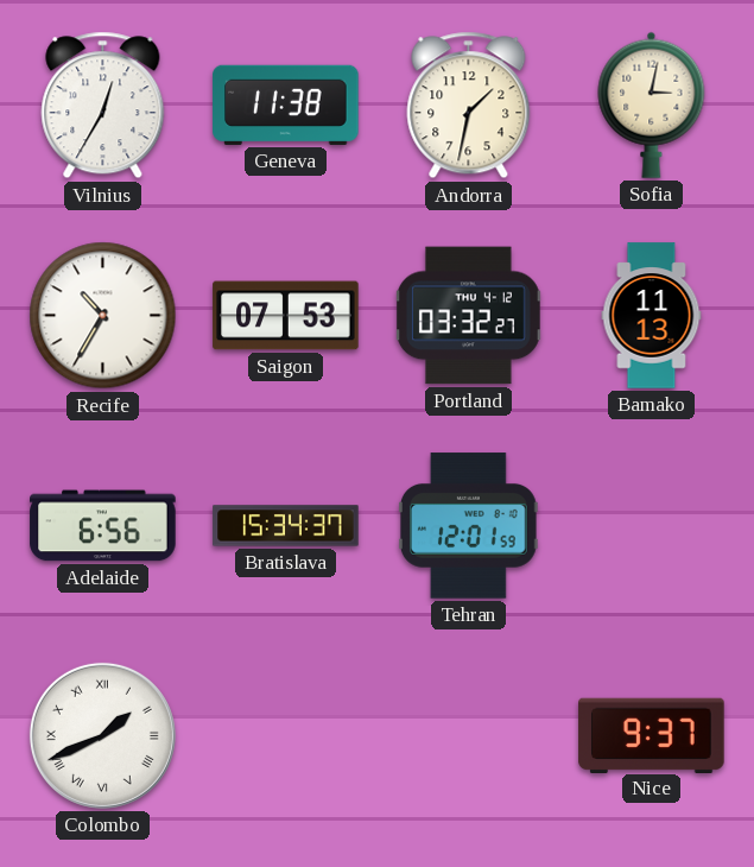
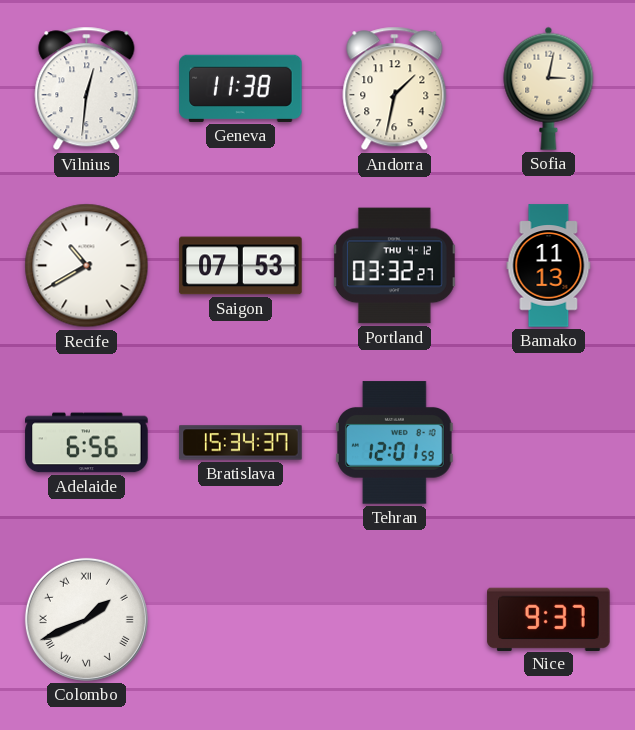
Vilnius: 12:35 -> 12:31
Recife: 10:35 -> 10:40
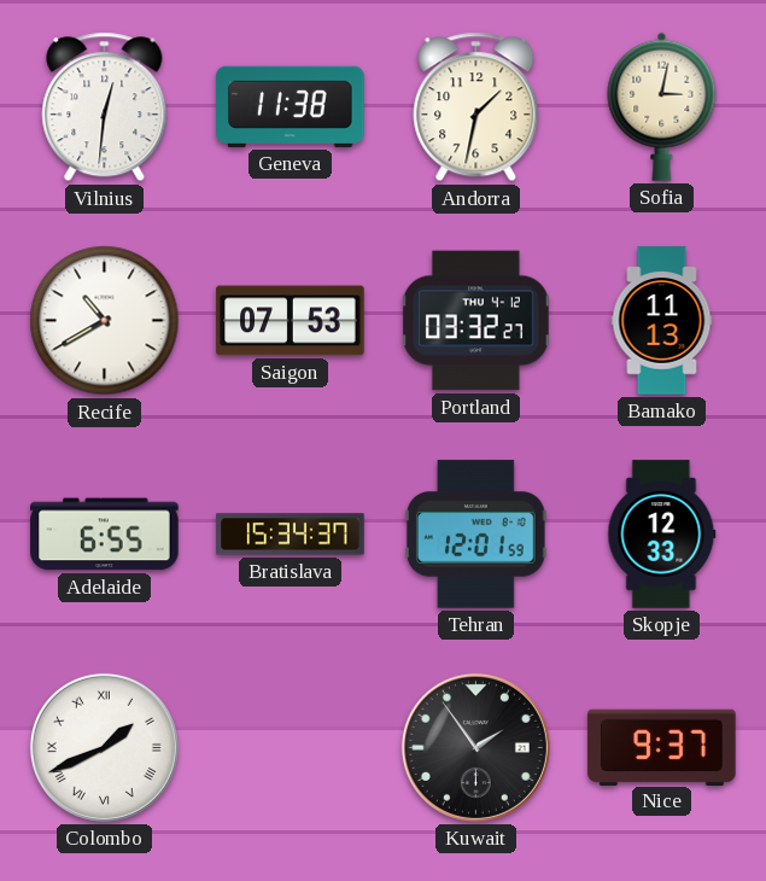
Adelaide: 6:56 -> 6:55
Skopje: none -> 12:33
Kuwait: none -> 1:54
